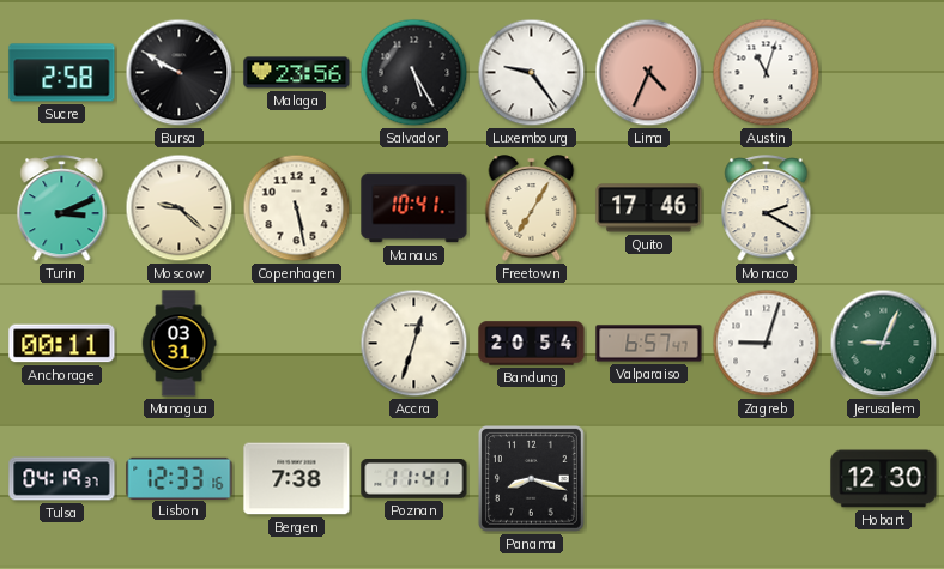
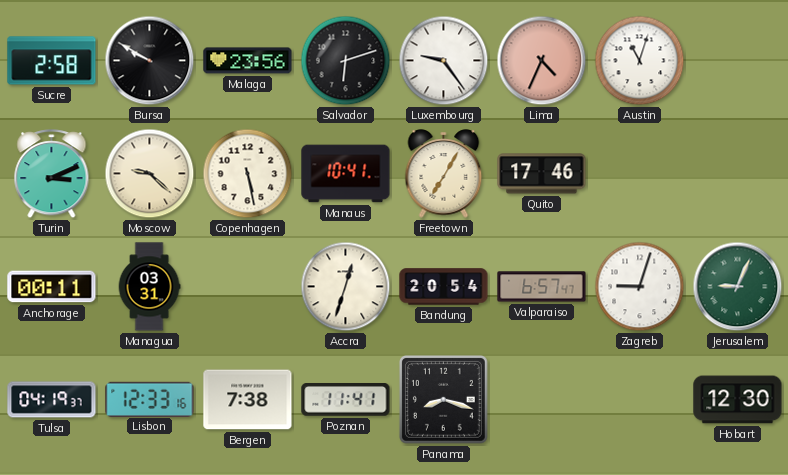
Salvador: 5:25 -> 6:12
Monaco: 2:20 -> none
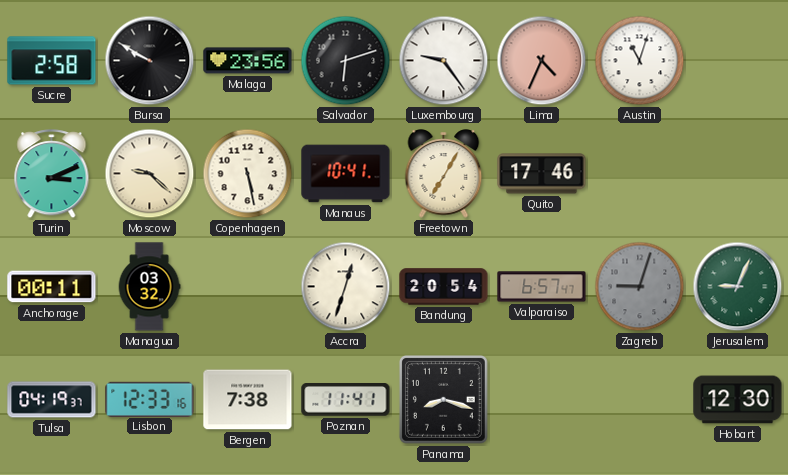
Managua: 03:31 -> 03:32
Zagreb dial: white -> grey
